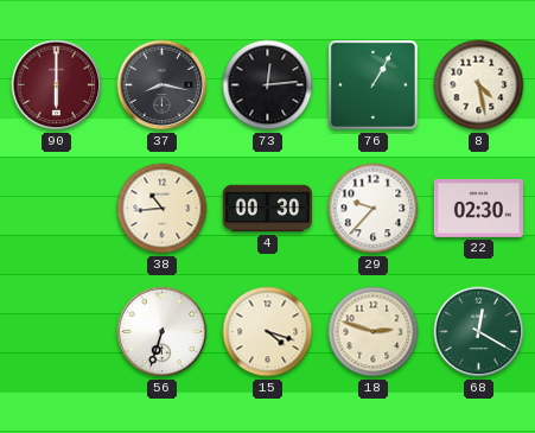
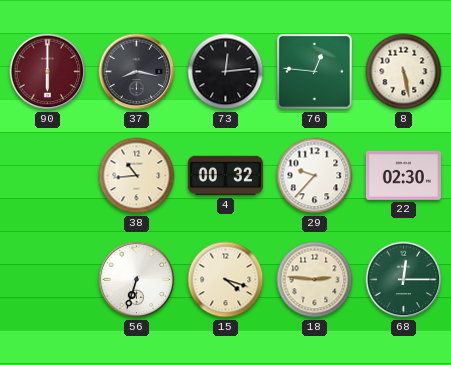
76: 1:05 -> 12:46
8: 4:28 -> 5:28
4: 00:30 -> 00:32
18: 2:48 -> 2:46
68: 12:20 -> 12:15
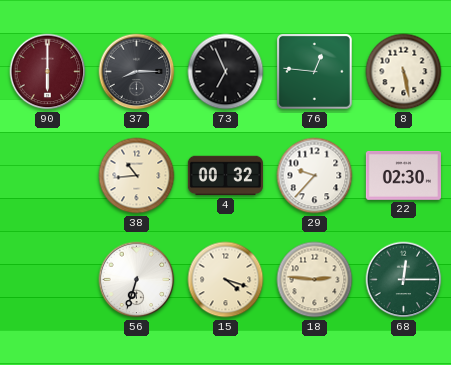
37: 8:17 -> 8:15
73: 12:14 -> 6:56
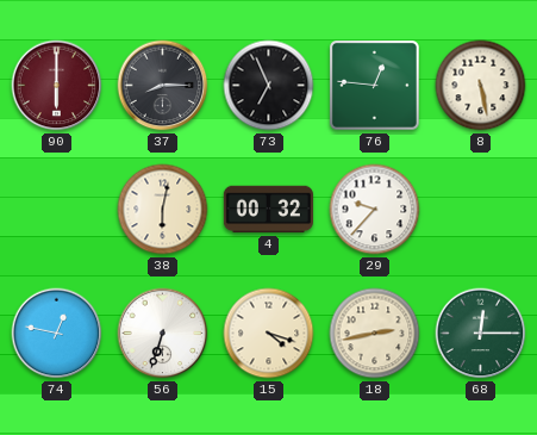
38: 10:44 -> 6:02
22: 02:30 -> none
74: none -> 12:47
18: 2:46 -> 2:43
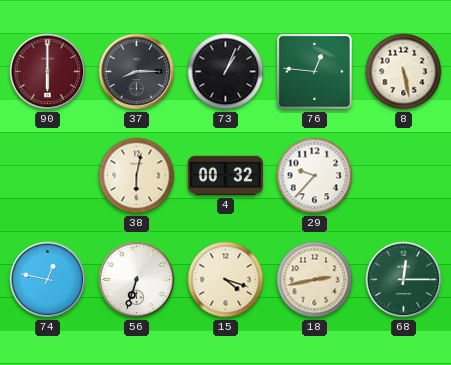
73: 6:56 -> 1:04
